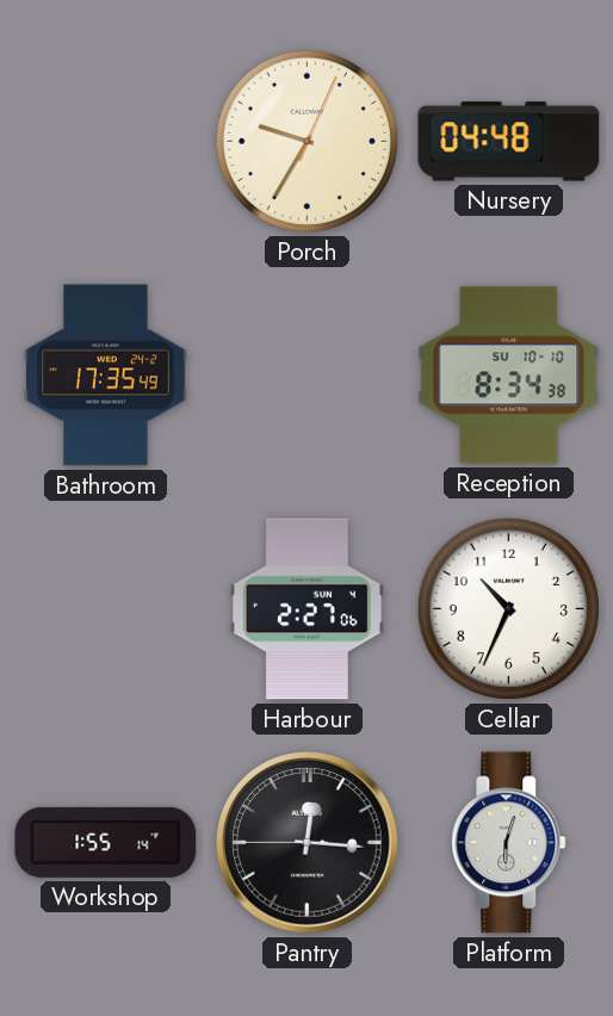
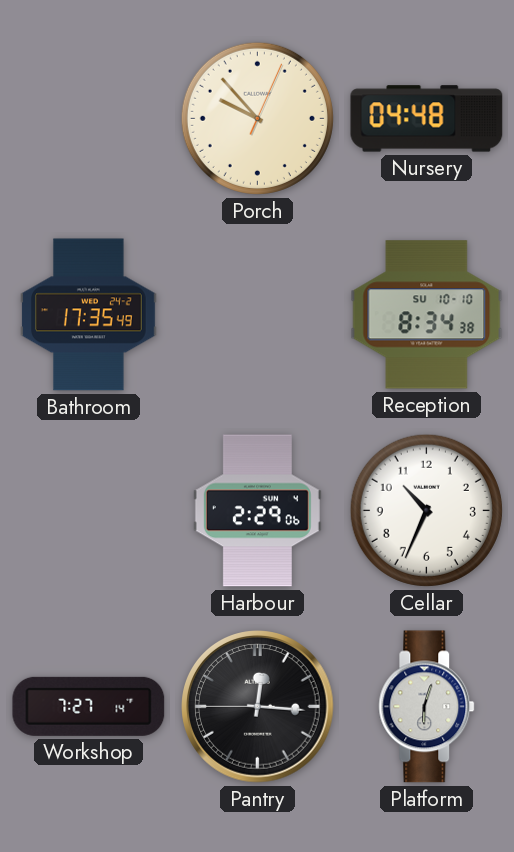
Porch: 9:35 -> 9:53
Harbour: 2:27 -> 2:29
Workshop: 1:55 -> 7:27
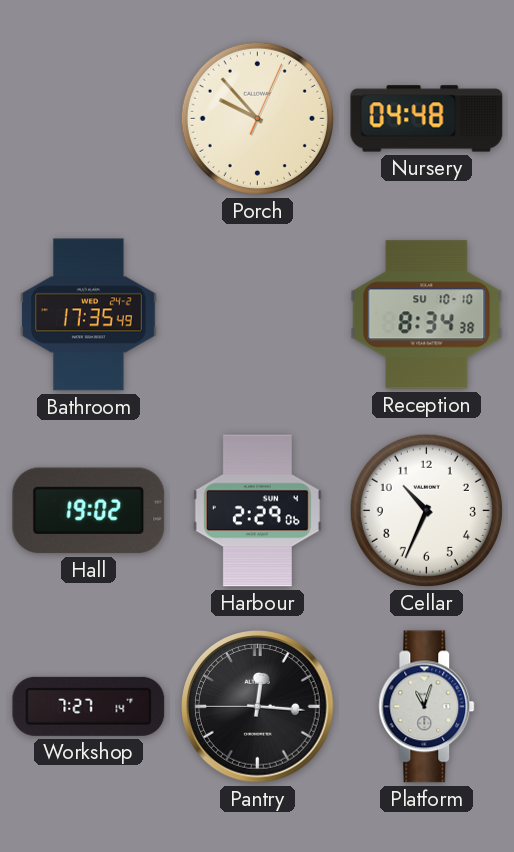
Hall: none -> 19:02
Platform: 6:03 -> 11:03
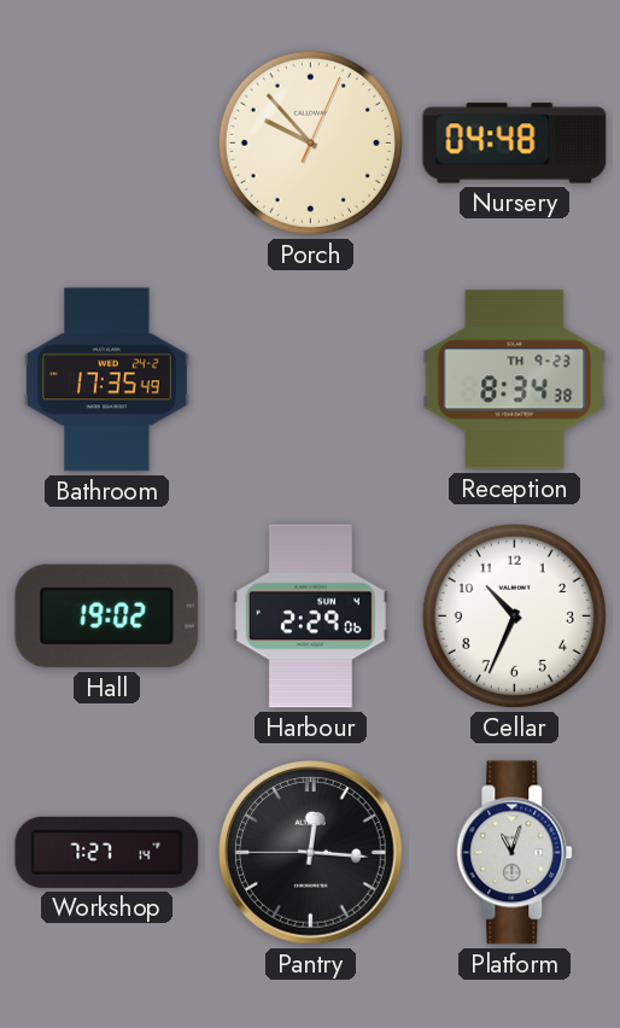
Reception date: SU 10-10 -> TH 9-23
